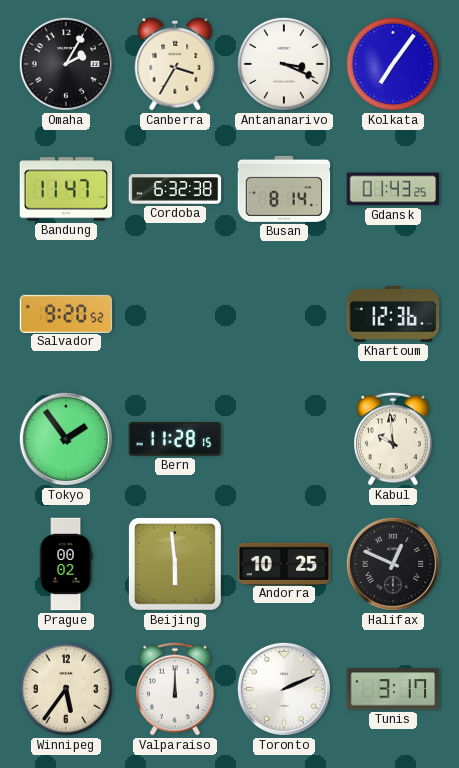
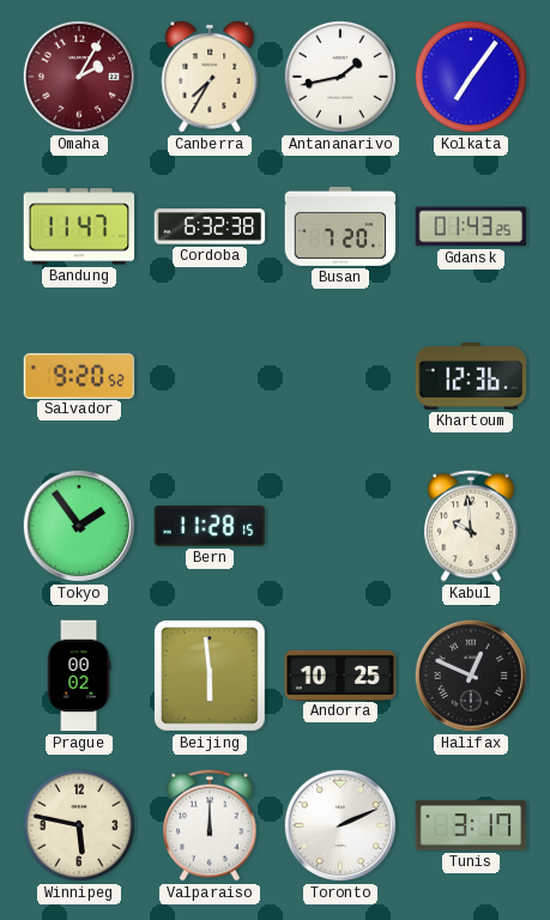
Omaha dial: black -> burgundy
Canberra: 3:35 -> 7:35
Antananarivo: 3:19 -> 1:43
Busan: 8:14 -> 7:20
Winnipeg: 5:36 -> 5:47
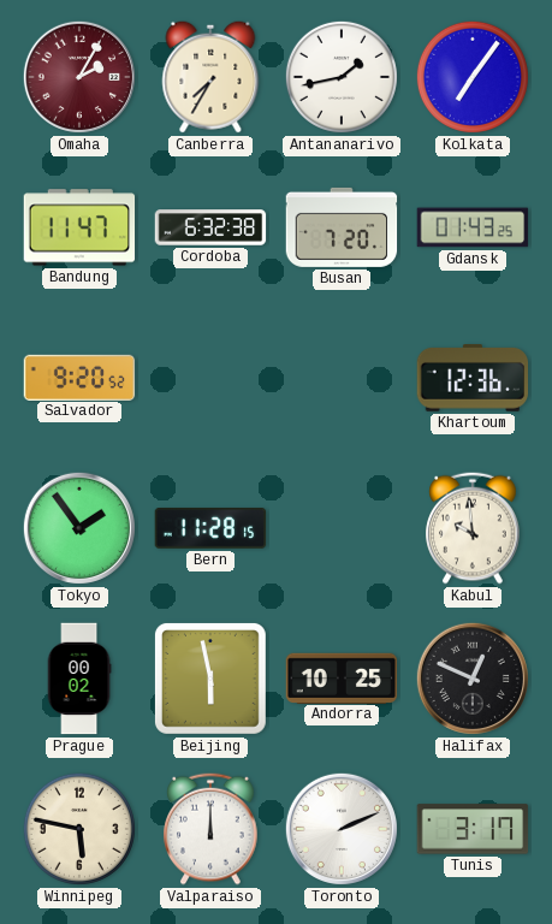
Beijing: 5:59 -> 5:58
